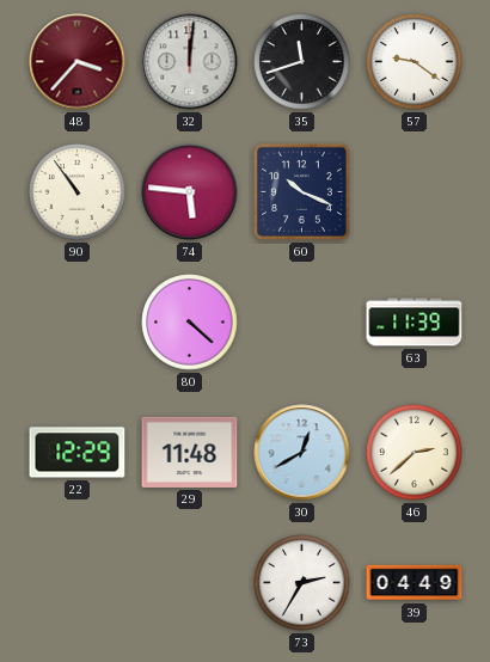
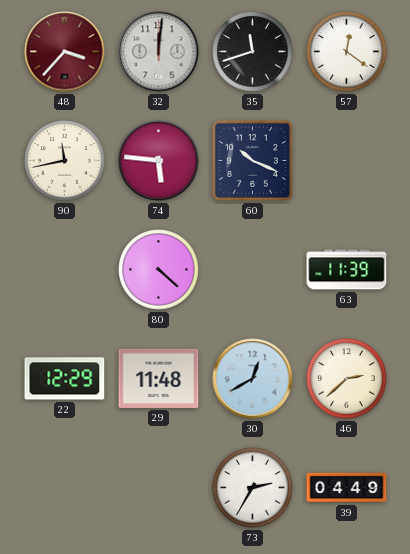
57: 9:21 -> 12:21
90: 10:54 -> 11:43
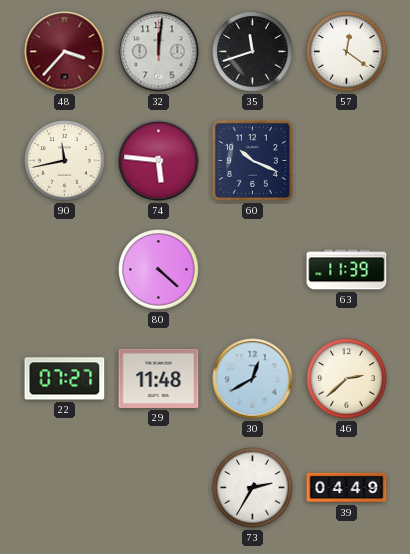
22: 12:29 -> 07:27
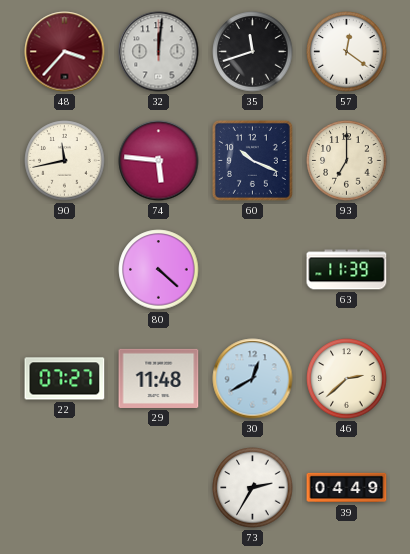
93: none -> 7:00
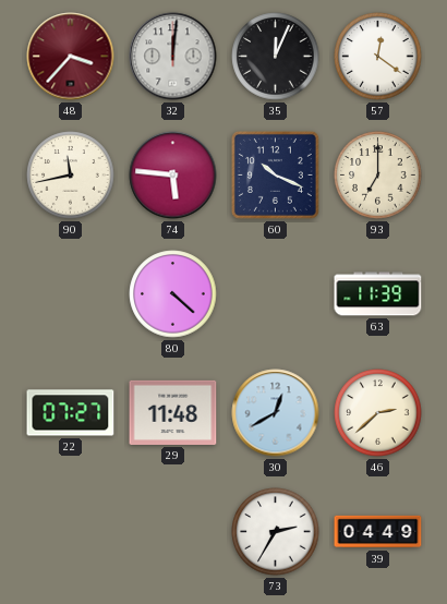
35: 11:42 -> 12:04
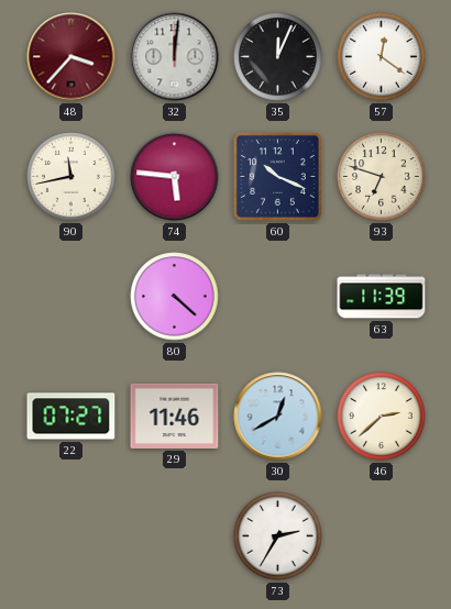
93: 7:00 -> 6:48
29: 11:48 -> 11:46
39: 04:49 -> none
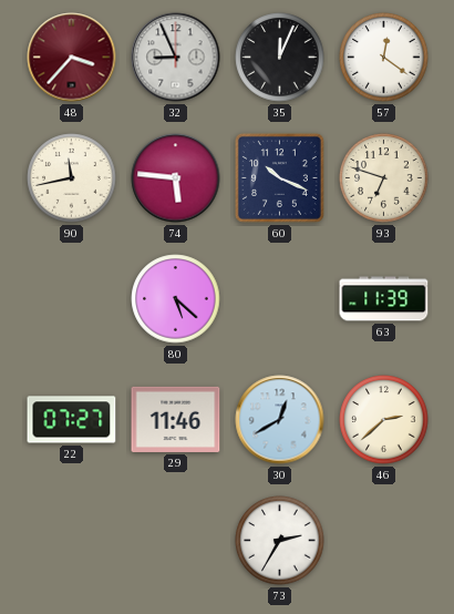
32: 12:01 -> 8:56
80: 4:22 -> 5:22
